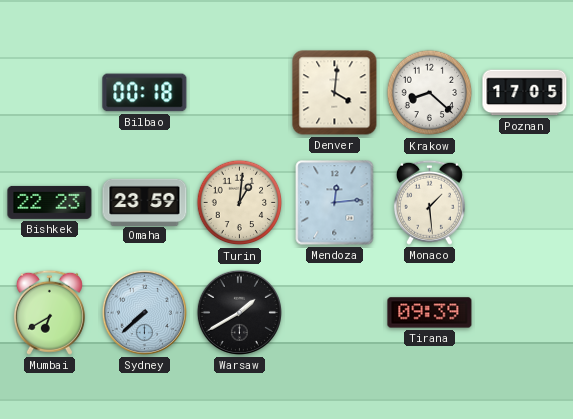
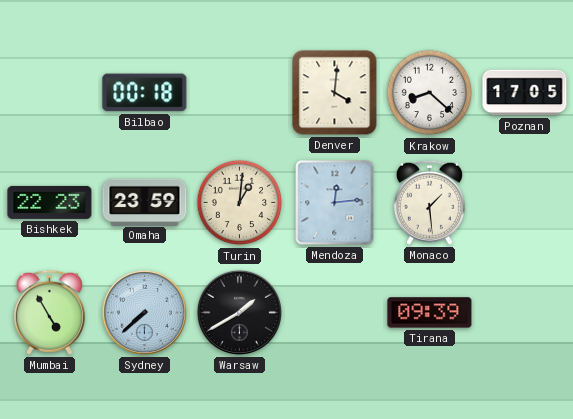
Mumbai: 6:40 -> 4:55
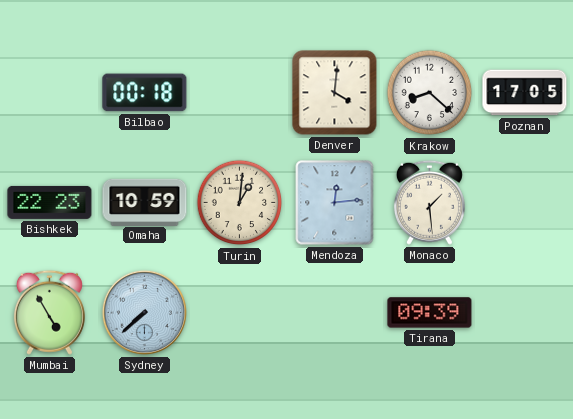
Omaha: 23:59 -> 10:59
Warsaw: 1:40 -> none
